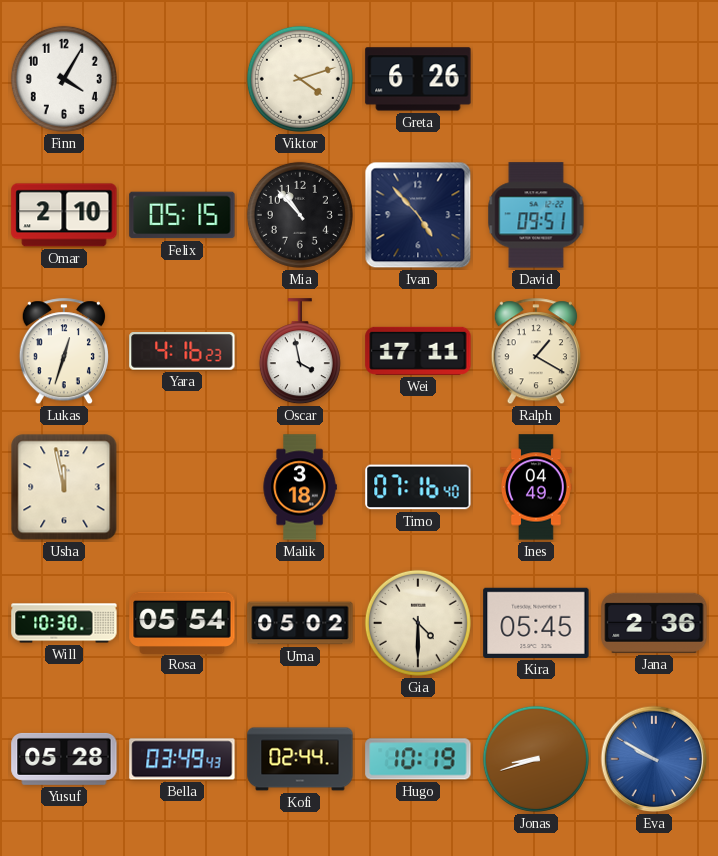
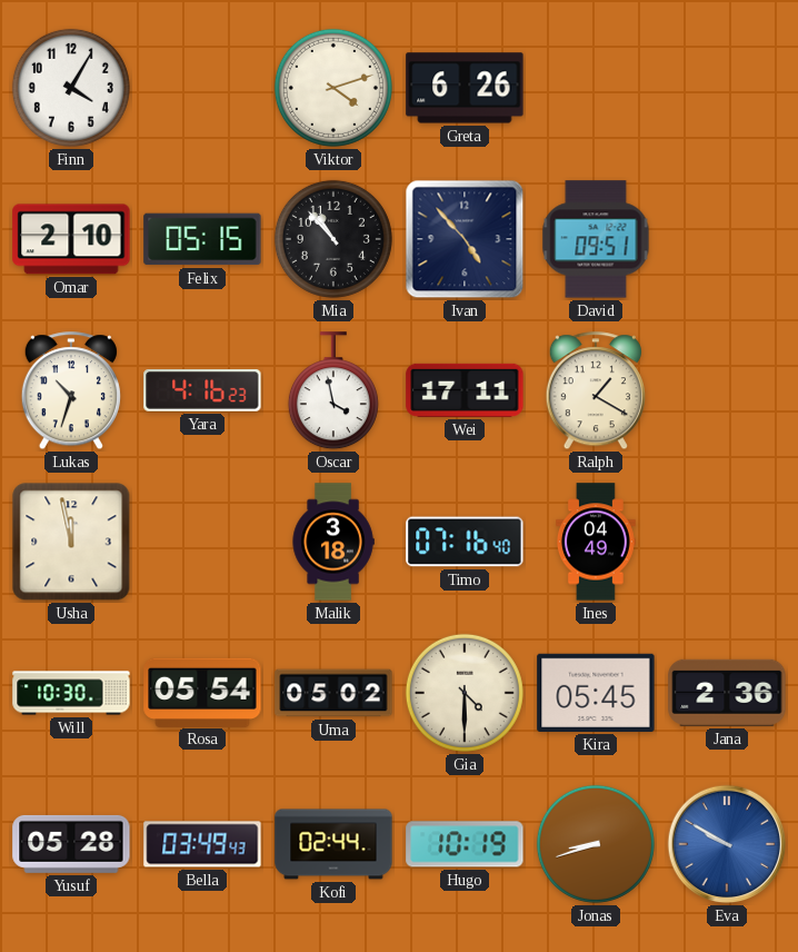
Lukas: 12:33 -> 10:33
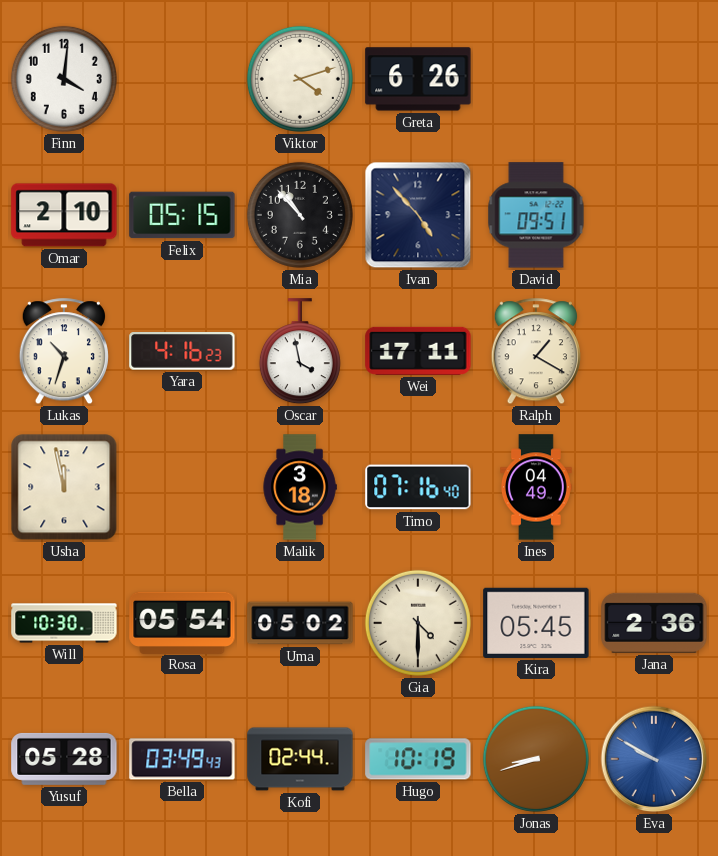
Finn: 4:05 -> 4:01
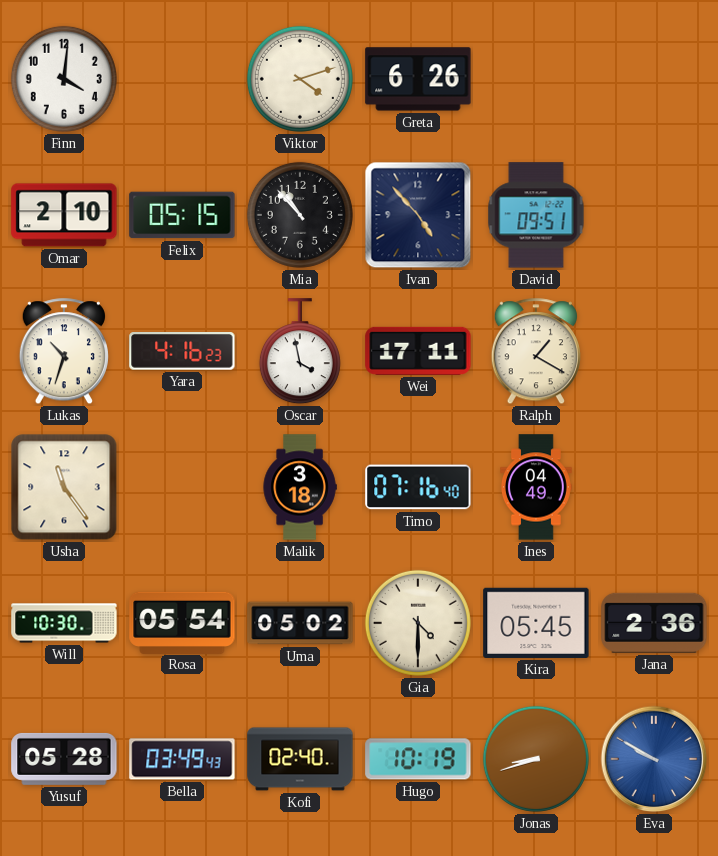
Usha: 11:58 -> 11:24
Kofi: 02:44 -> 02:40
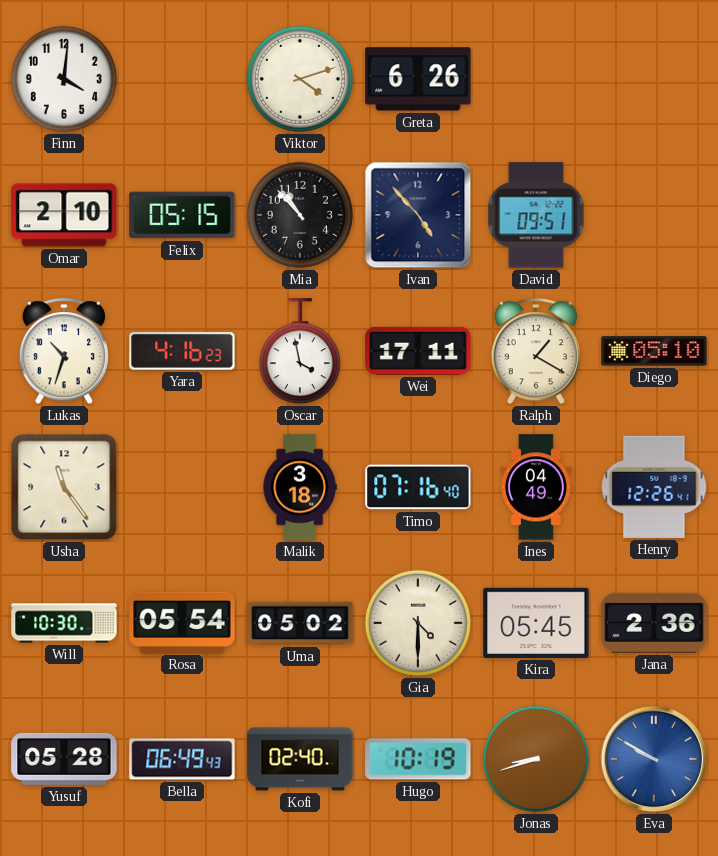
Diego: none -> 05:10
Henry: none -> 12:26
Bella: 03:49 -> 06:49
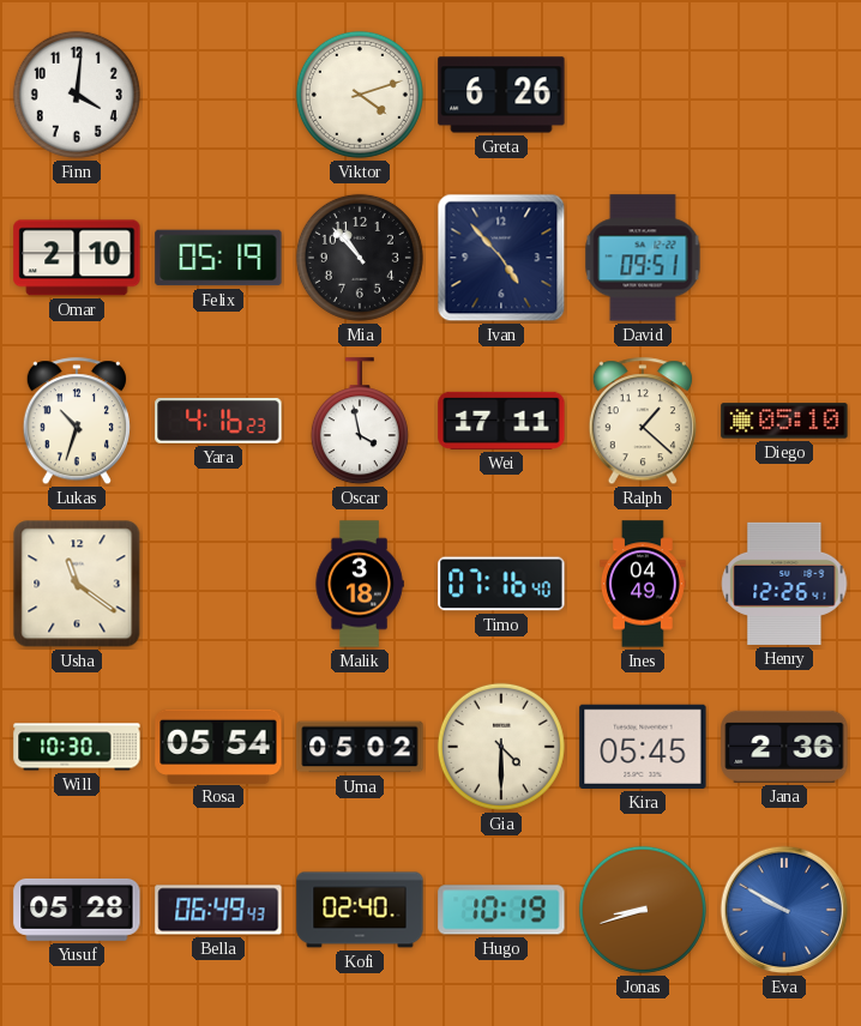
Felix: 05:15 -> 05:19
Ralph: 1:20 -> 1:22
Usha: 11:24 -> 11:21
